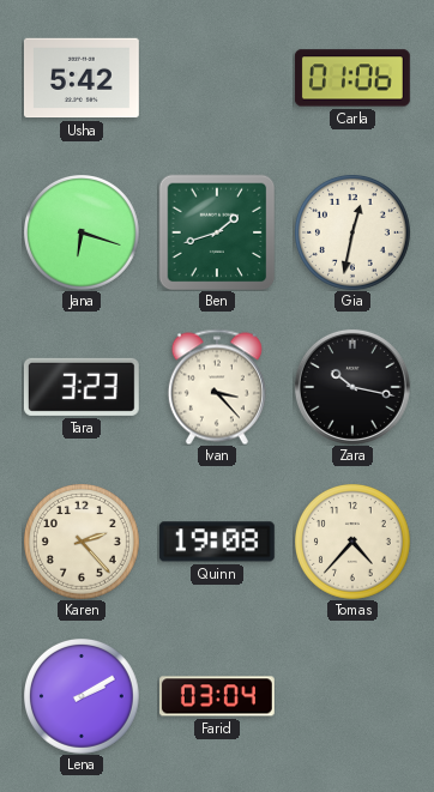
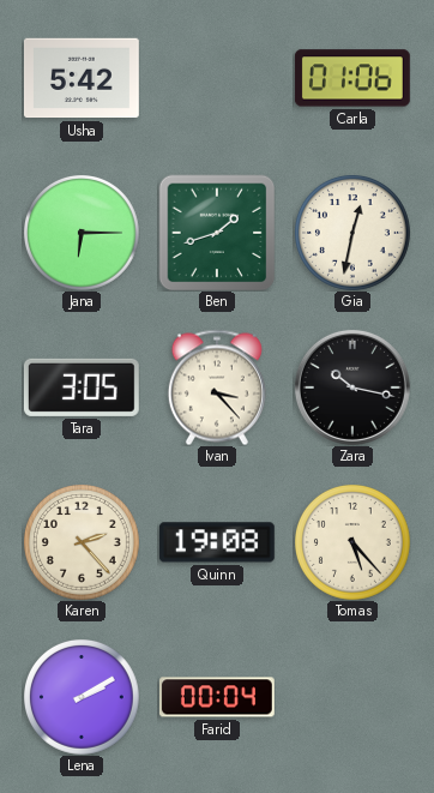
Jana: 6:18 -> 6:15
Tara: 3:23 -> 3:05
Tomas: 4:37 -> 5:23
Farid: 03:04 -> 00:04
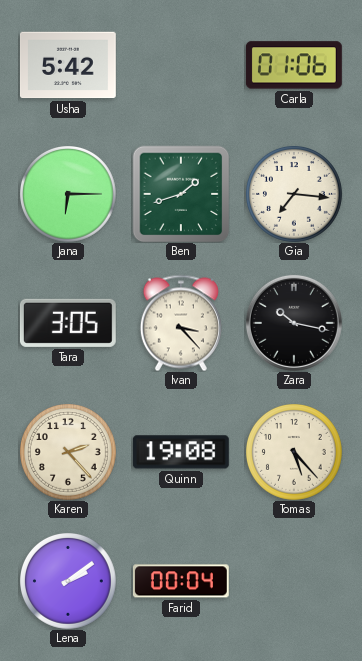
Gia: 12:32 -> 7:16
Lena: 2:10 -> 2:09
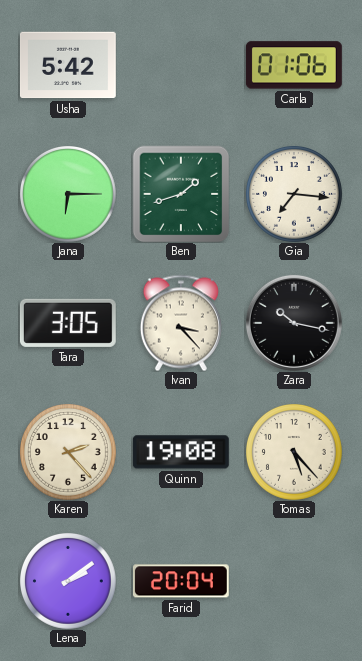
Farid: 00:04 -> 20:04
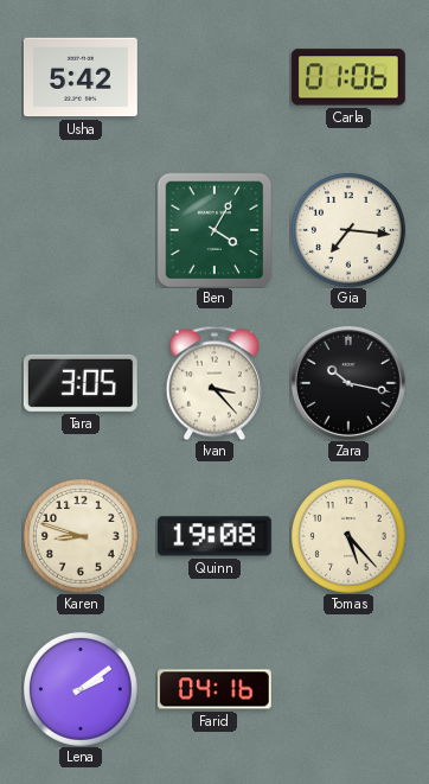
Jana: 6:15 -> none
Ben: 1:42 -> 4:05
Karen: 2:23 -> 8:48
Farid: 20:04 -> 04:16
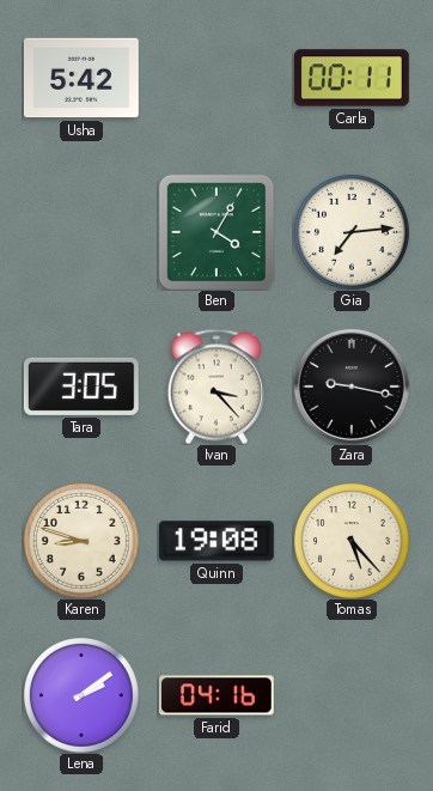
Carla: 01:06 -> 00:11
Gia: 7:16 -> 7:14
Zara: 10:17 -> 9:17
